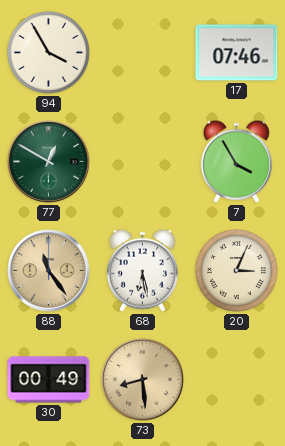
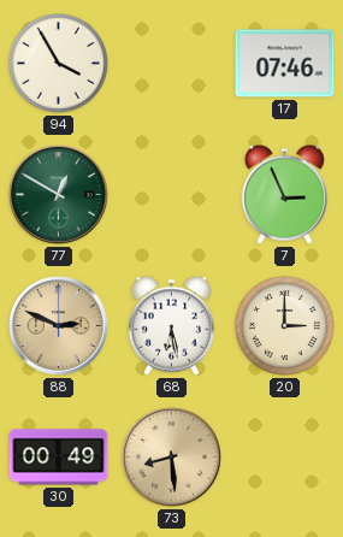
7: 3:55 -> 2:56
88: 11:24 -> 2:49
20: 3:04 -> 3:00
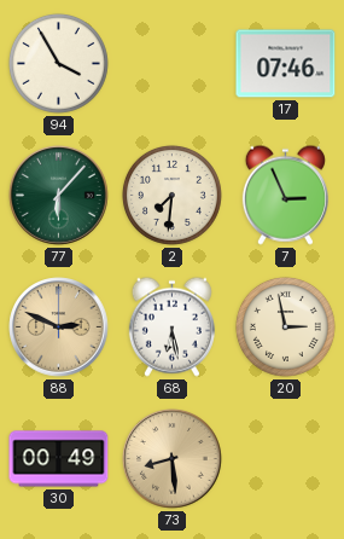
77: 12:50 -> 6:07
2: none -> 7:31
20: 3:00 -> 2:58
